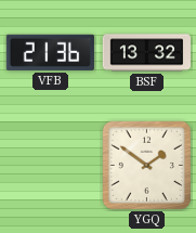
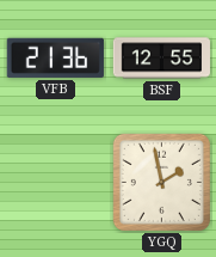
BSF: 13:32 -> 12:55
YGQ: 1:51 -> 1:58
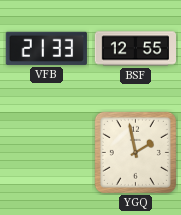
VFB: 21:36 -> 21:33
